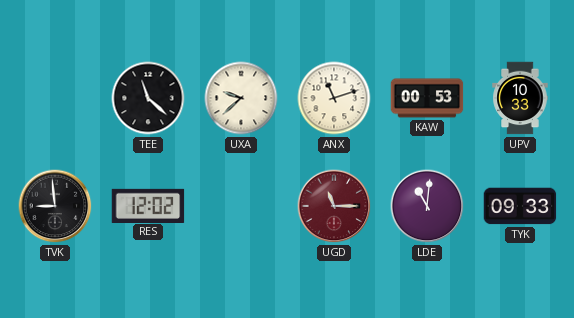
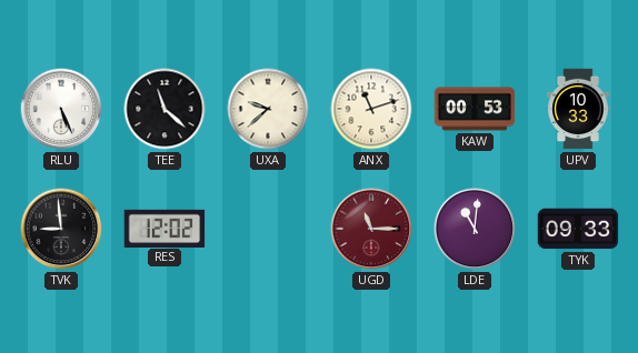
RLU: none -> 5:26
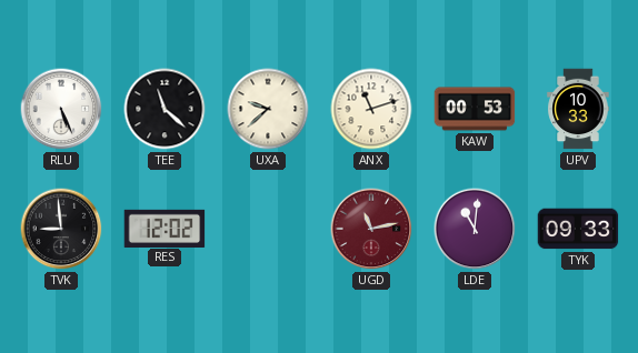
UGD: 11:15 -> 11:13
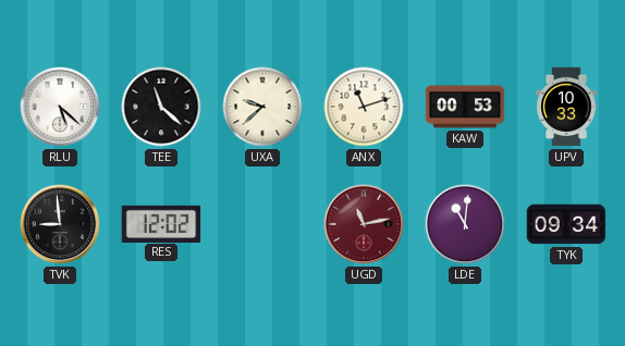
RLU: 5:26 -> 5:22
TYK: 09:33 -> 09:34
